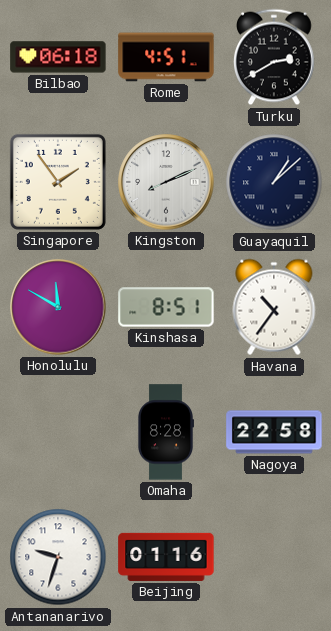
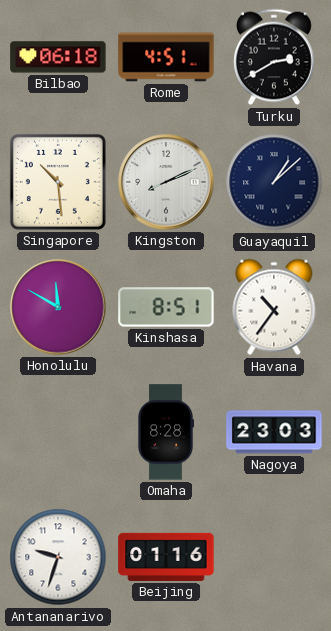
Singapore: 1:54 -> 10:29
Nagoya: 22:58 -> 23:03
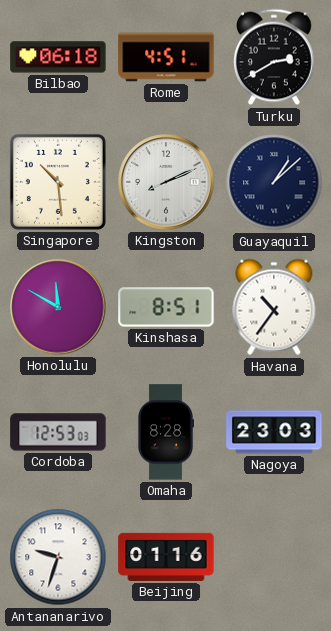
Cordoba: none -> 12:53
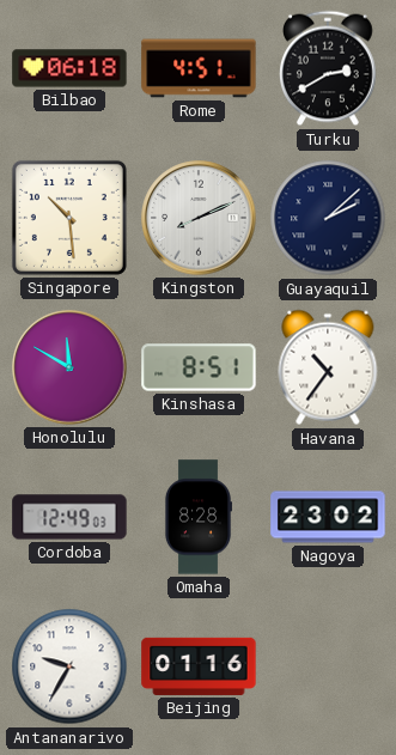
Guayaquil: 1:08 -> 2:08
Cordoba: 12:53 -> 12:49
Nagoya: 23:03 -> 23:02
Antananarivo: 9:33 -> 9:35
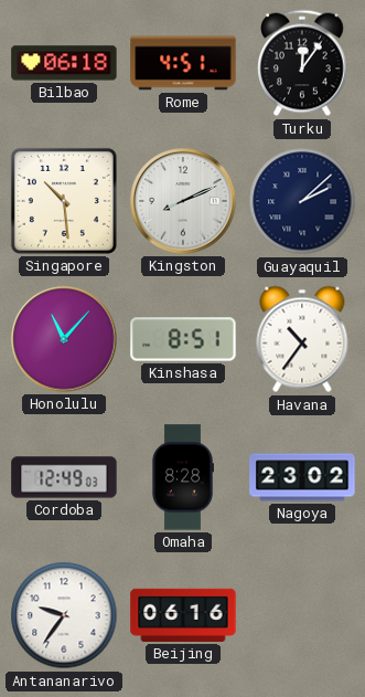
Turku: 2:40 -> 12:06
Honolulu: 11:50 -> 11:07
Antananarivo: 9:35 -> 9:36
Beijing: 01:16 -> 06:16
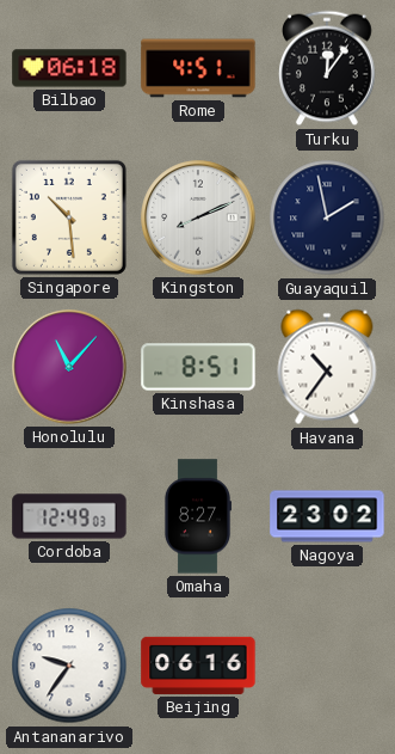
Guayaquil: 2:08 -> 1:58
Omaha: 8:28 -> 8:27
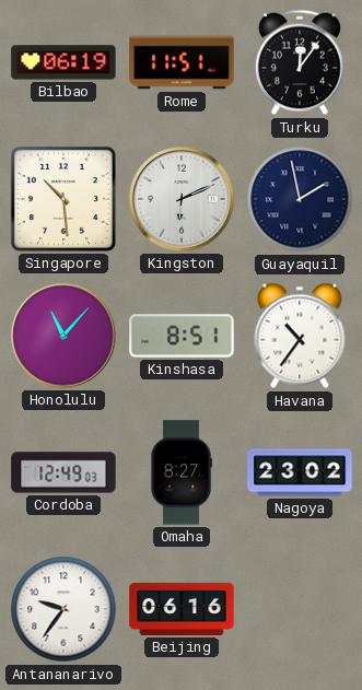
Bilbao: 06:18 -> 06:19
Rome: 4:51 -> 11:51
Kingston: 8:11 -> 6:11
